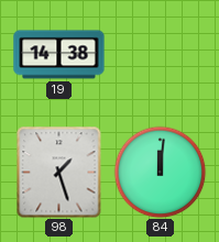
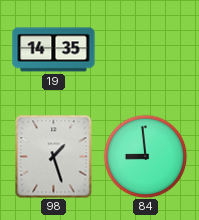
19: 14:38 -> 14:35
84: 12:01 -> 8:59
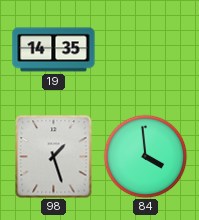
84: 8:59 -> 3:59
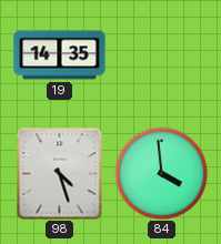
98: 1:27 -> 4:27
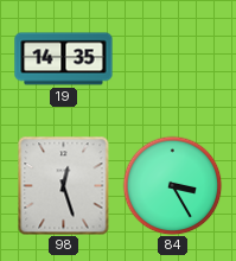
98: 4:27 -> 12:27
84: 3:59 -> 3:25
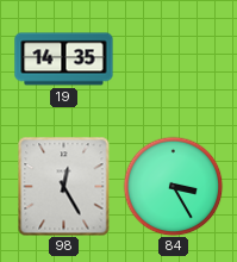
98: 12:27 -> 12:25
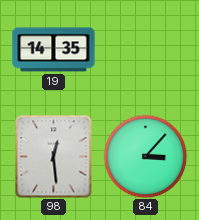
98: 12:25 -> 12:29
84: 3:25 -> 3:07
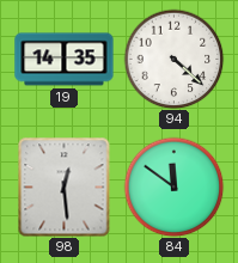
94: none -> 4:22
84: 3:07 -> 11:51
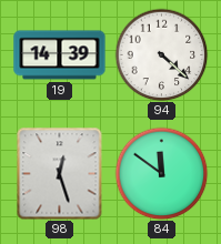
19: 14:35 -> 14:39
98: 12:29 -> 12:27
